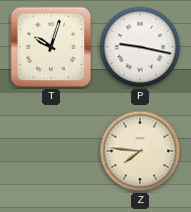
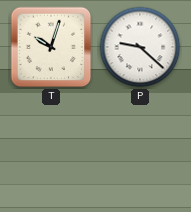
P: 9:17 -> 9:22
Z: 7:46 -> none
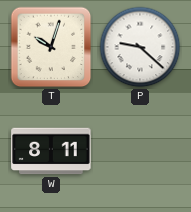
W: none -> 8:11
